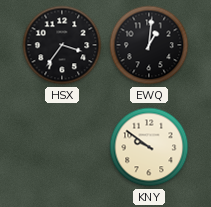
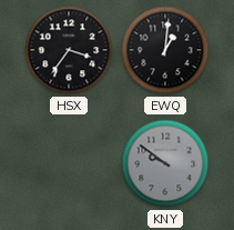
KNY dial: cream -> grey
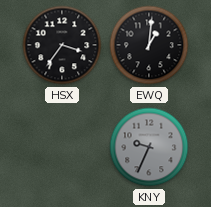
KNY: 9:51 -> 9:34
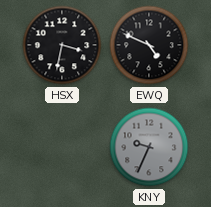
HSX: 3:36 -> 3:32
EWQ: 1:01 -> 4:49
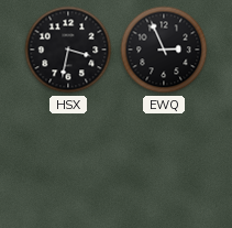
EWQ: 4:49 -> 2:56
KNY: 9:34 -> none
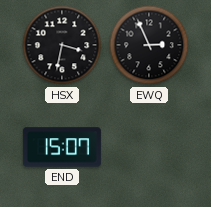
END: none -> 15:07
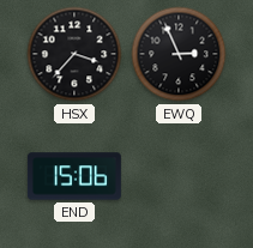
HSX: 3:32 -> 3:37
END: 15:07 -> 15:06
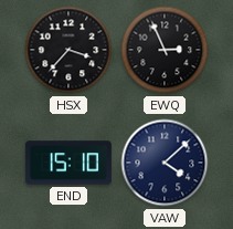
END: 15:06 -> 15:10
VAW: none -> 4:08
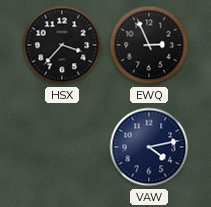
END: 15:10 -> none
VAW: 4:08 -> 4:13
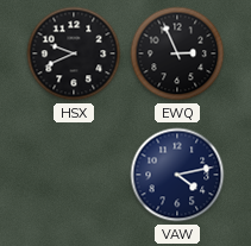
HSX: 3:37 -> 9:41
